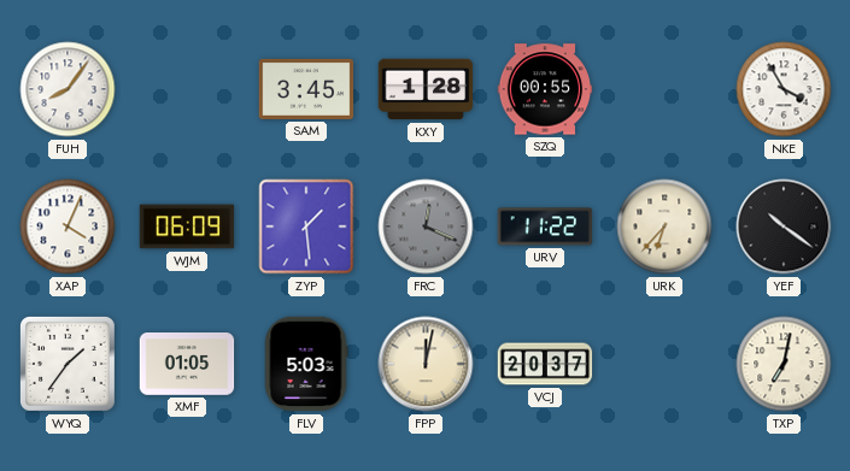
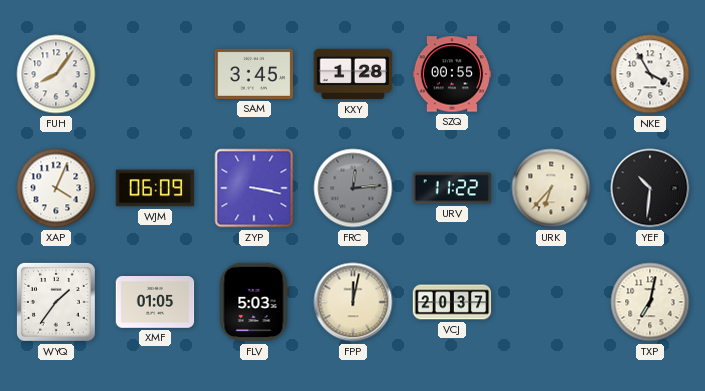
ZYP: 1:29 -> 3:17
FRC: 12:19 -> 12:14
YEF: 10:21 -> 10:31
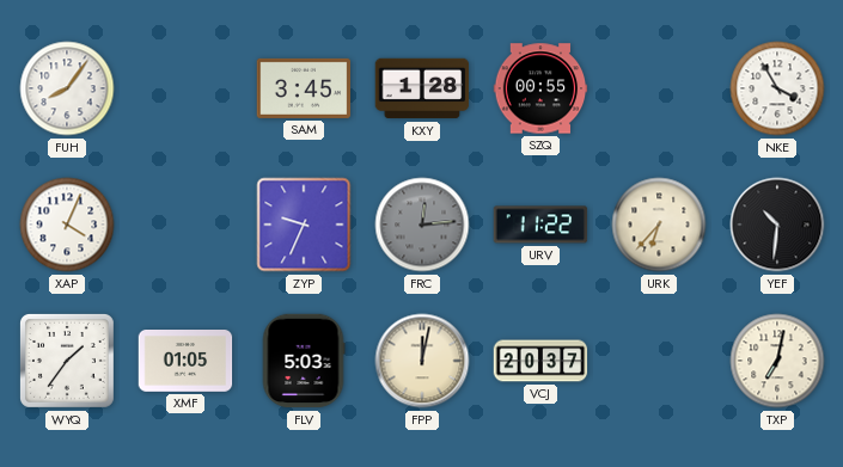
WJM: 06:09 -> none
ZYP: 3:17 -> 9:34
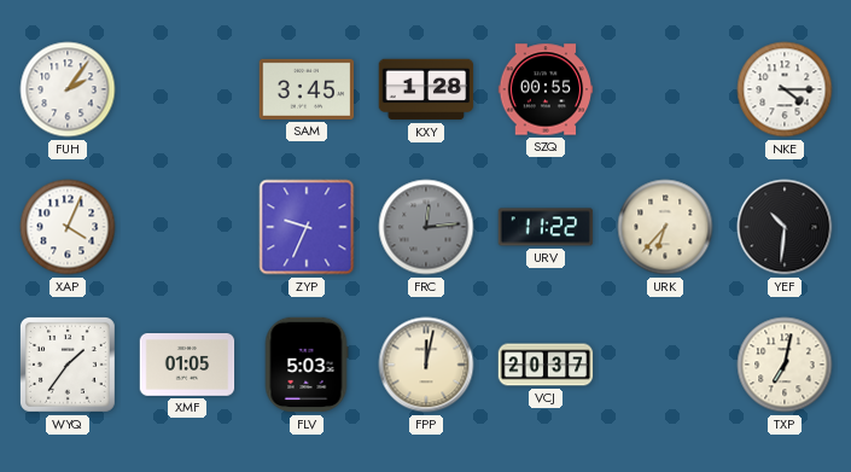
FUH: 8:06 -> 2:06
NKE: 3:55 -> 4:15
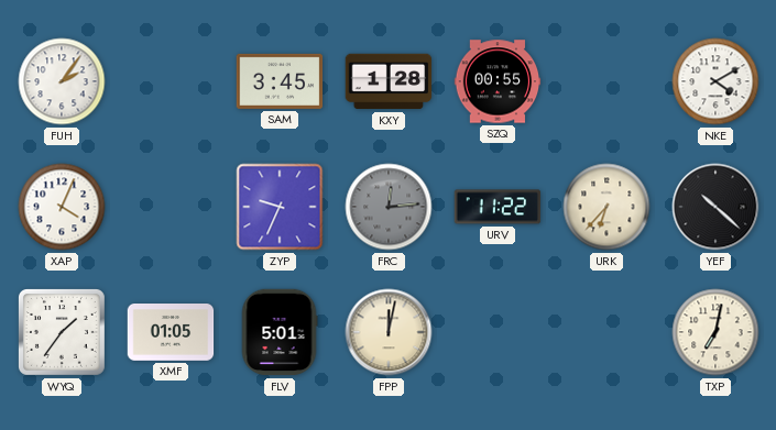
NKE: 4:15 -> 4:10
YEF: 10:31 -> 10:22
FLV: 5:03 -> 5:01
VCJ: 20:37 -> none
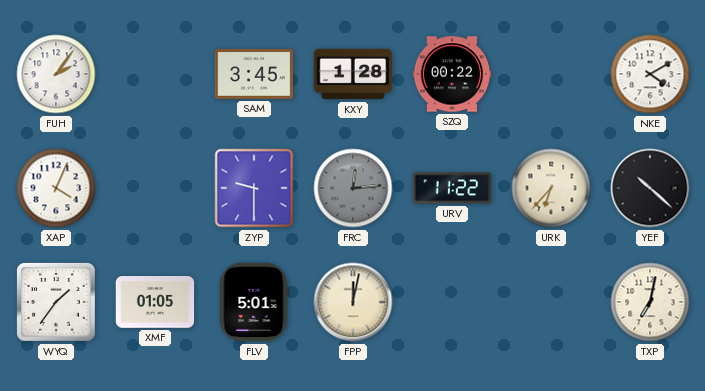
SZQ: 00:55 -> 00:22
ZYP: 9:34 -> 9:30
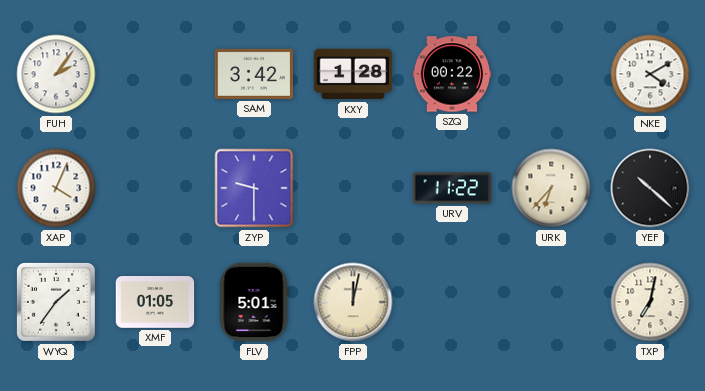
SAM: 3:45 -> 3:42
FRC: 12:14 -> none
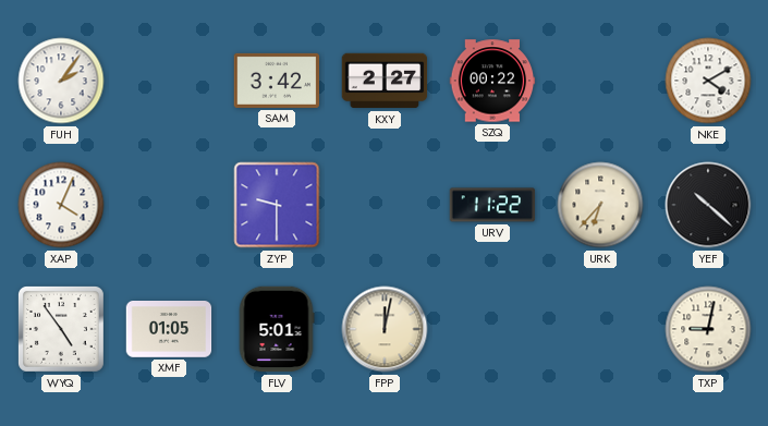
KXY: 1:28 -> 2:27
WYQ: 1:36 -> 4:54
TXP: 7:02 -> 9:02
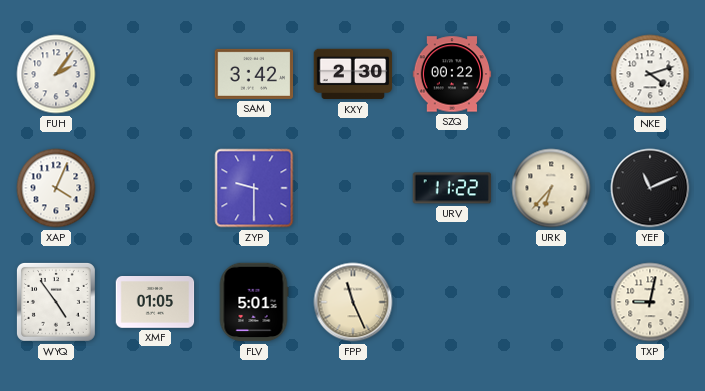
KXY: 2:27 -> 2:30
NKE: 4:10 -> 4:12
YEF: 10:22 -> 11:11
FPP: 12:02 -> 11:26
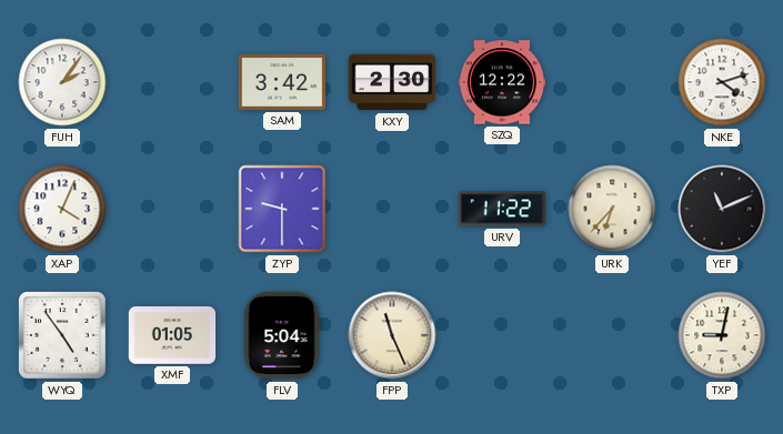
SZQ: 00:22 -> 12:22
FLV: 5:01 -> 5:04
